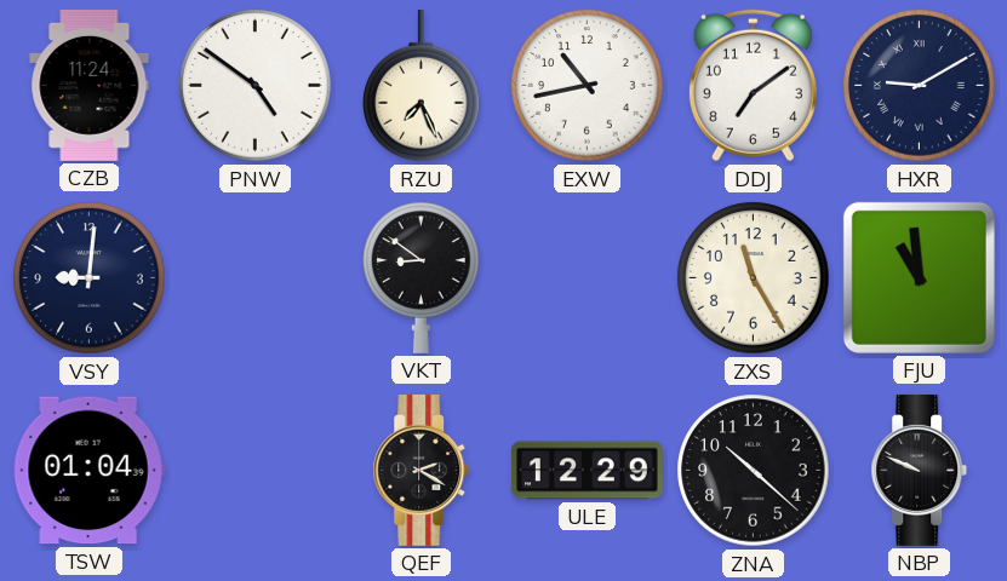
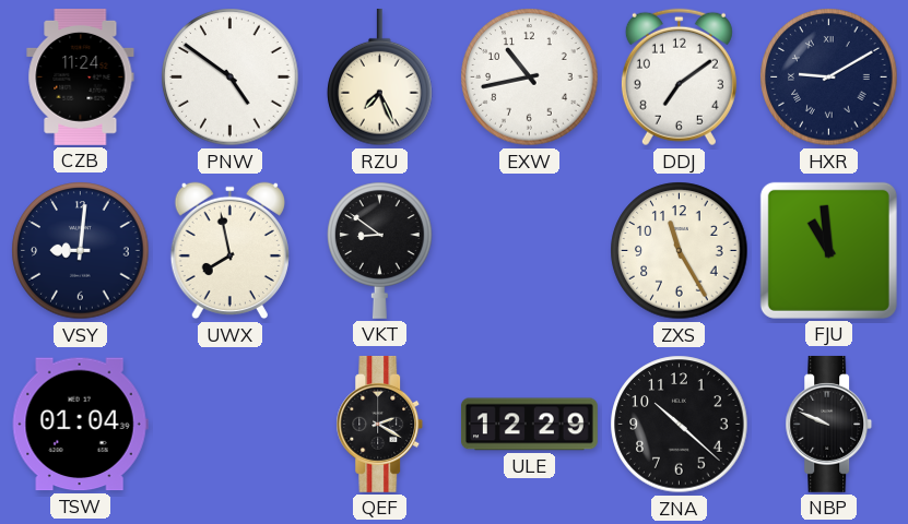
UWX: none -> 7:58
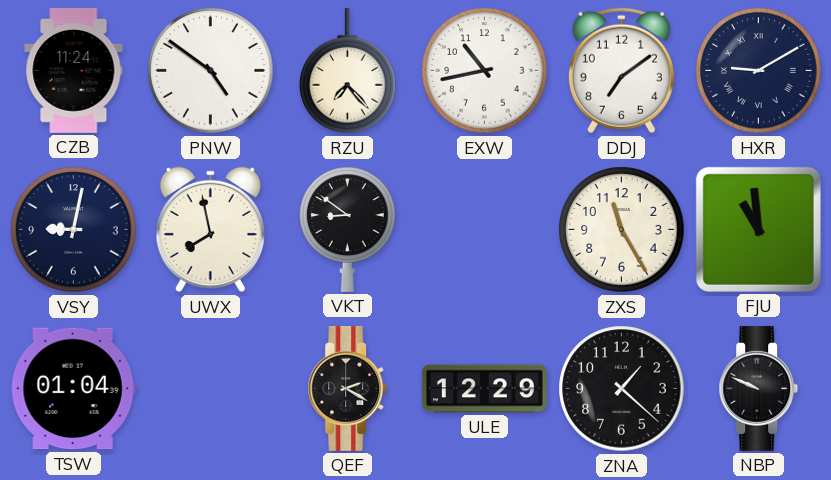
RZU: 7:26 -> 7:23
VSY: 9:01 -> 9:02
ZNA: 10:22 -> 1:22
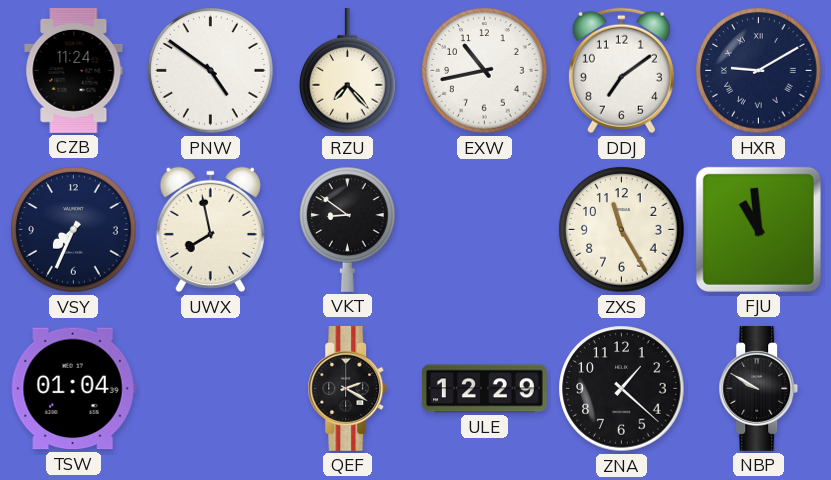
VSY: 9:02 -> 7:34
NBP: 9:49 -> 9:50
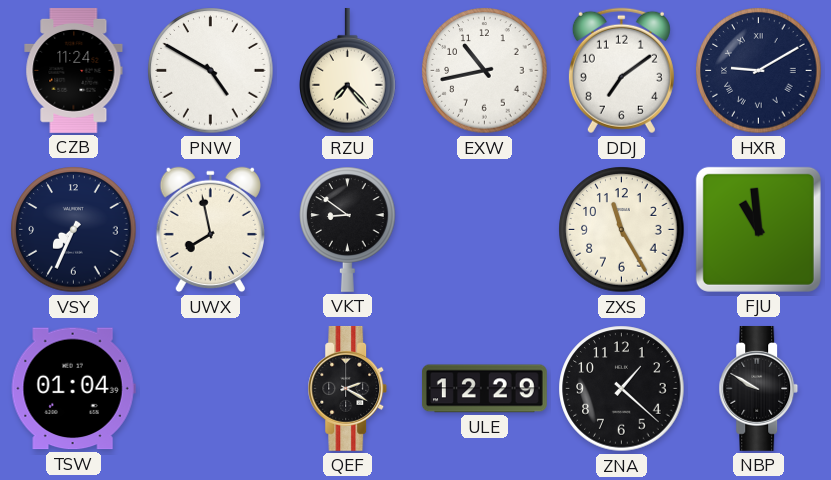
PNW: 4:51 -> 4:50
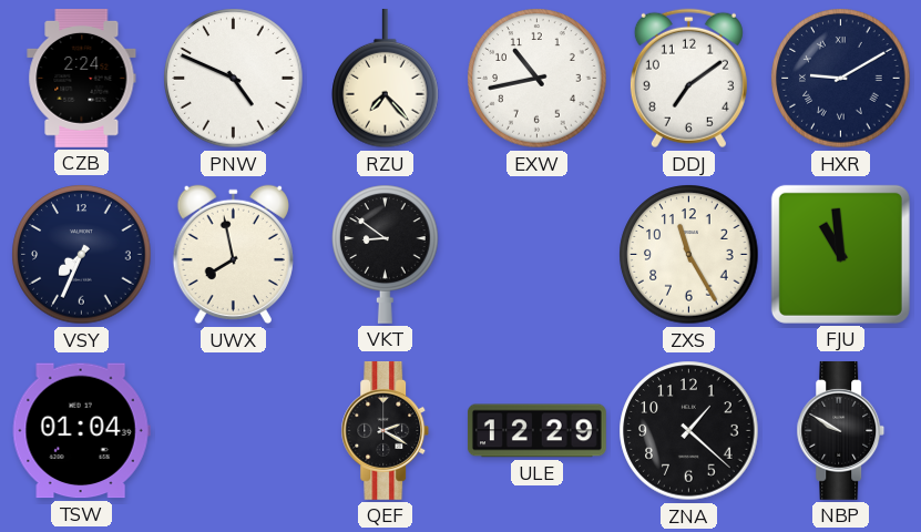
CZB: 11:24 -> 2:24
PNW: 4:50 -> 4:49
